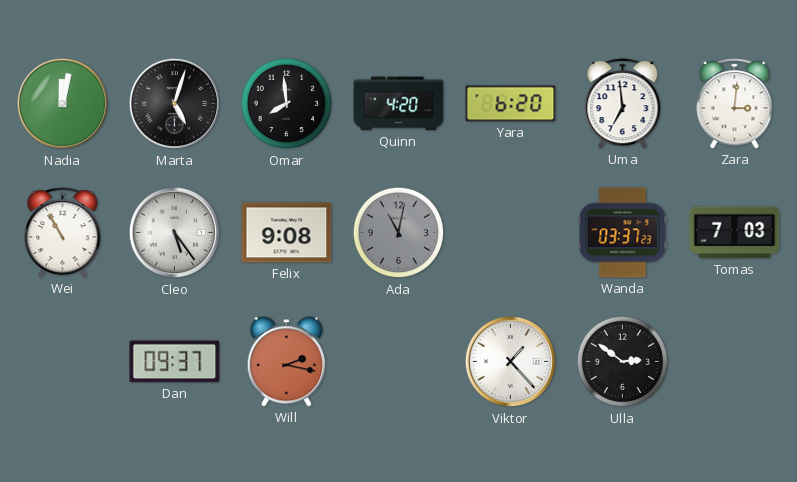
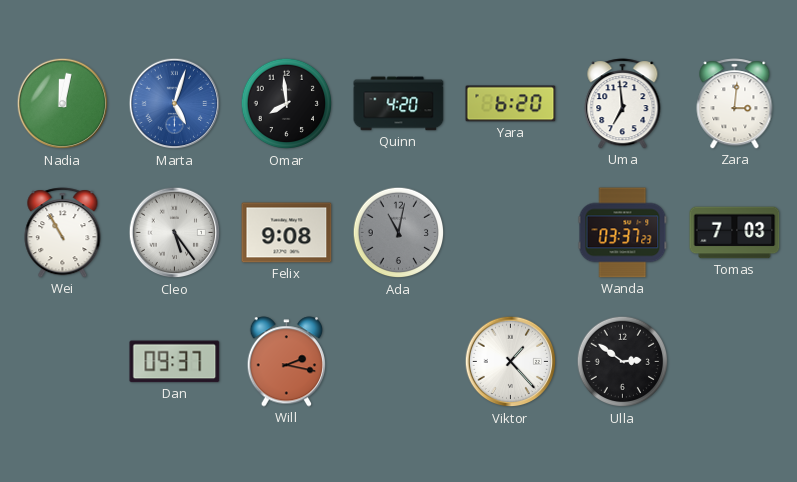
Marta dial: black -> blue
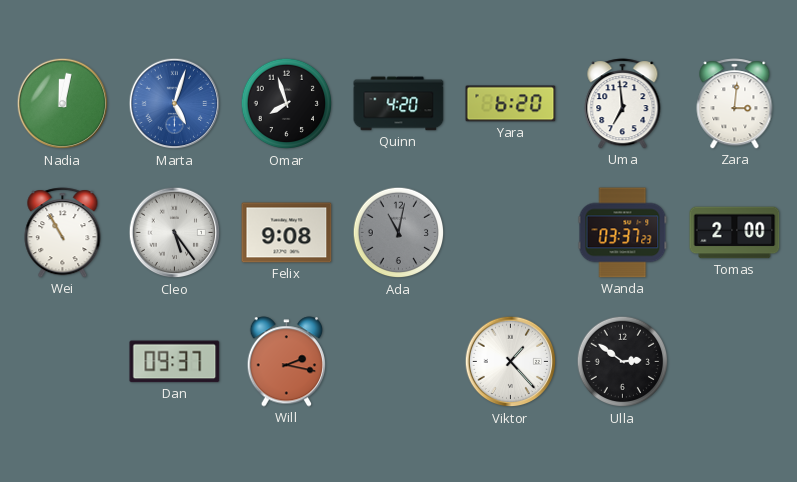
Omar: 7:59 -> 7:57
Tomas: 7:03 -> 2:00
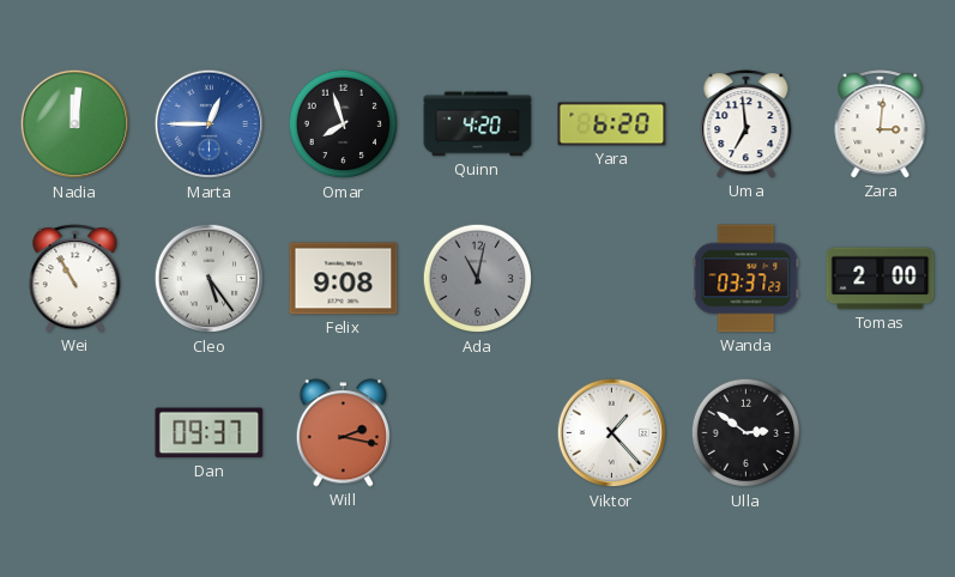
Nadia: 12:02 -> 12:01
Marta: 5:03 -> 12:45
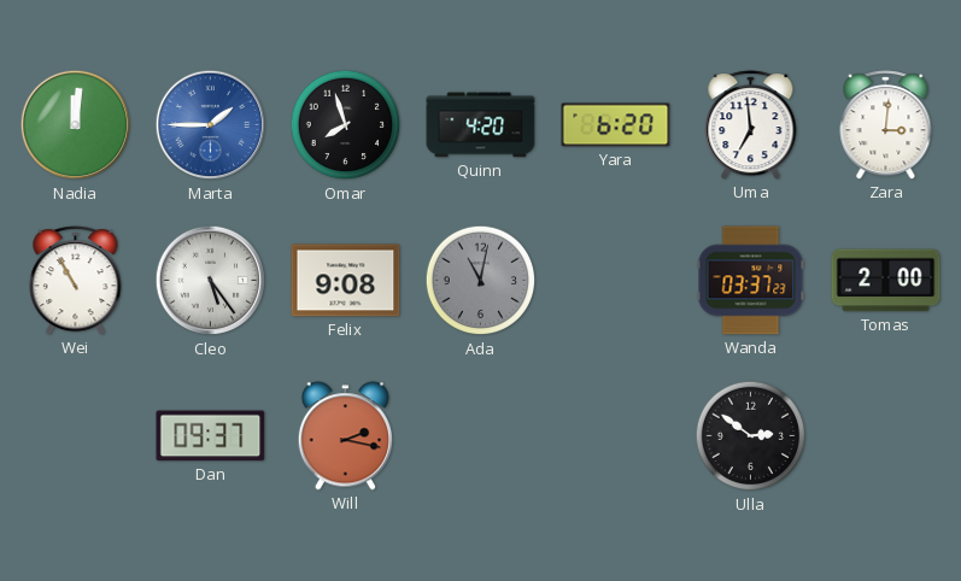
Marta: 12:45 -> 1:45
Viktor: 1:23 -> none
